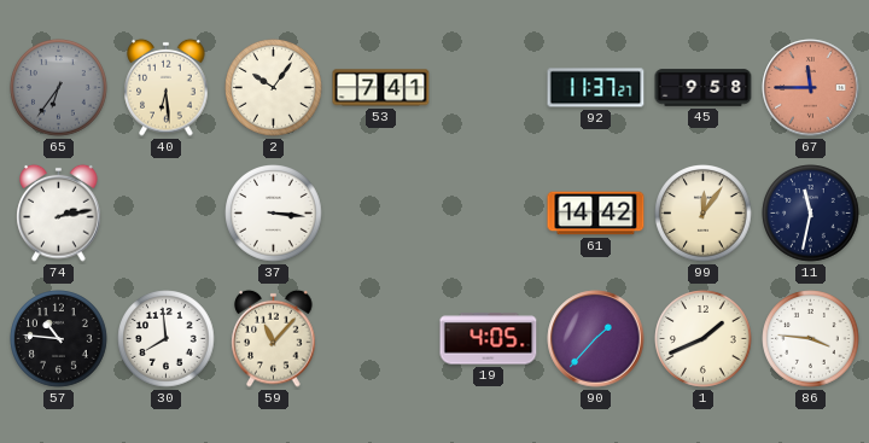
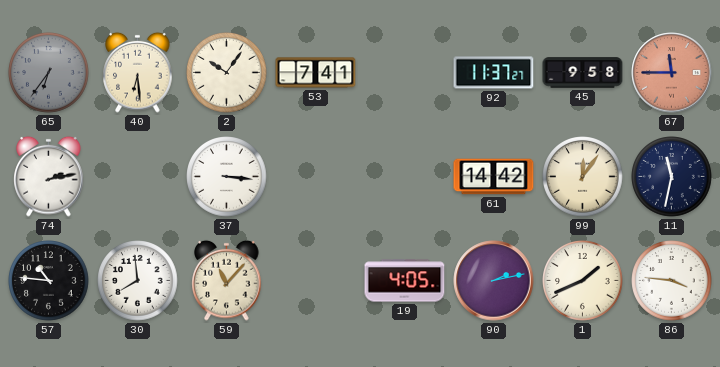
90: 1:37 -> 2:13
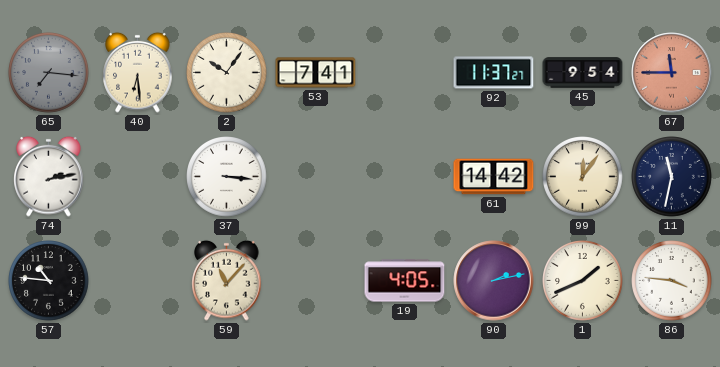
65: 6:36 -> 7:16
45: 9:58 -> 9:54
30: 7:59 -> none
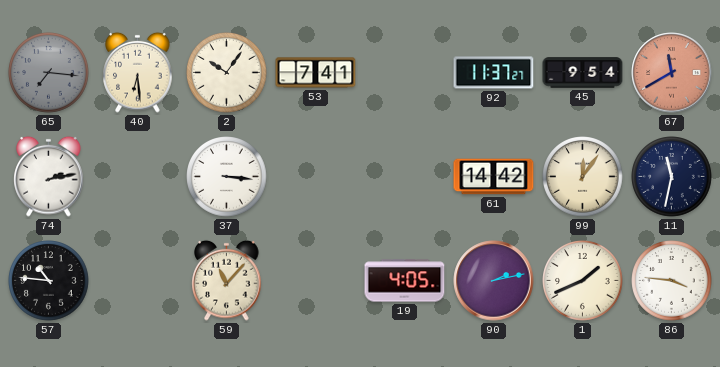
67: 11:45 -> 11:40
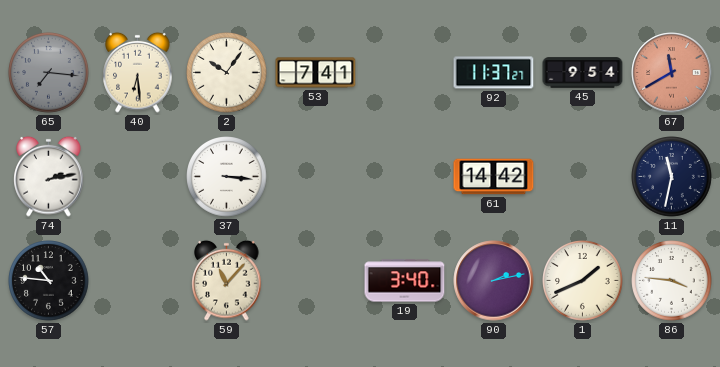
99: 12:06 -> none
19: 4:05 -> 3:40
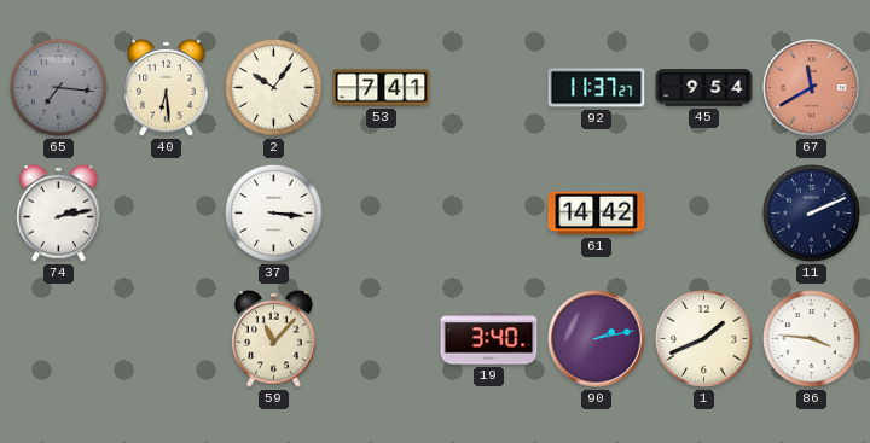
11: 11:32 -> 2:11
57: 10:46 -> none
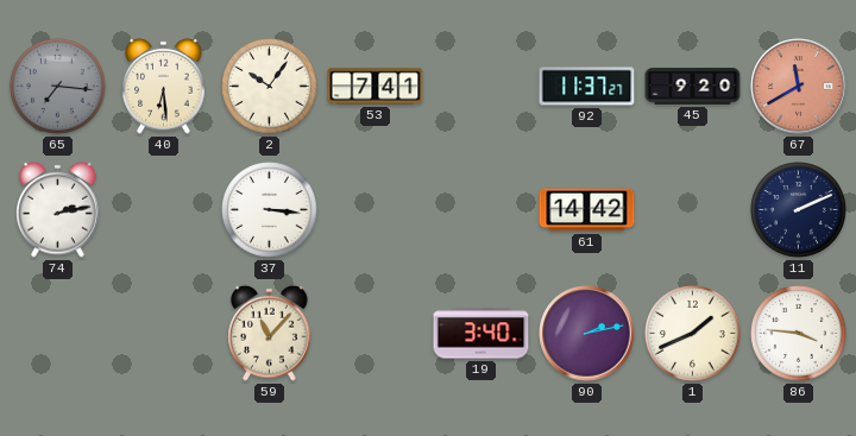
45: 9:54 -> 9:20
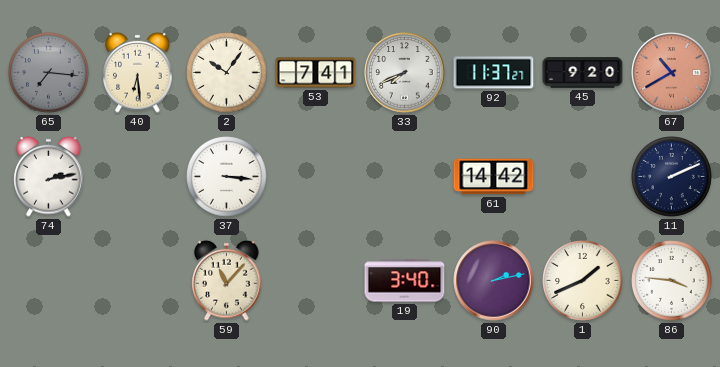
33: none -> 7:41
67: 11:40 -> 10:40
